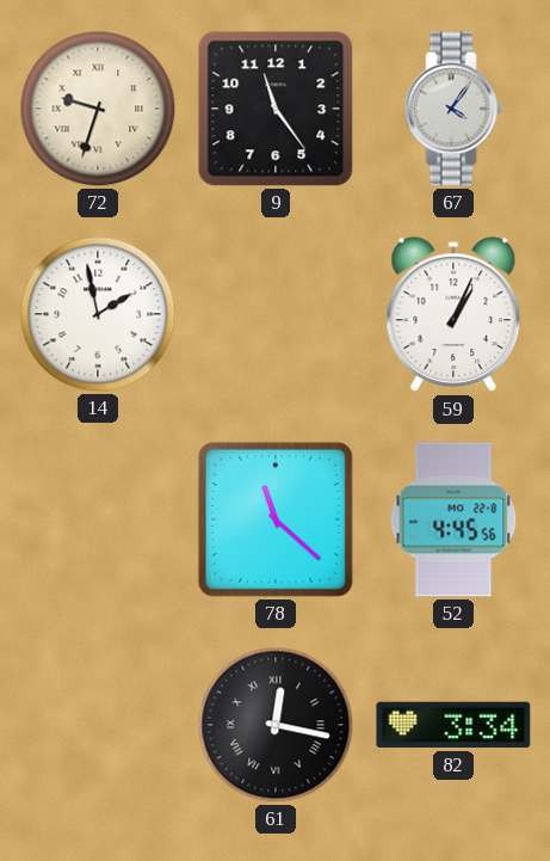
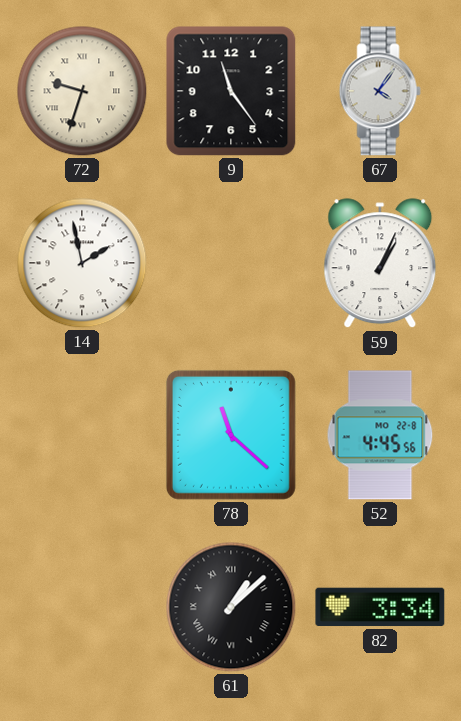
61: 12:17 -> 1:08
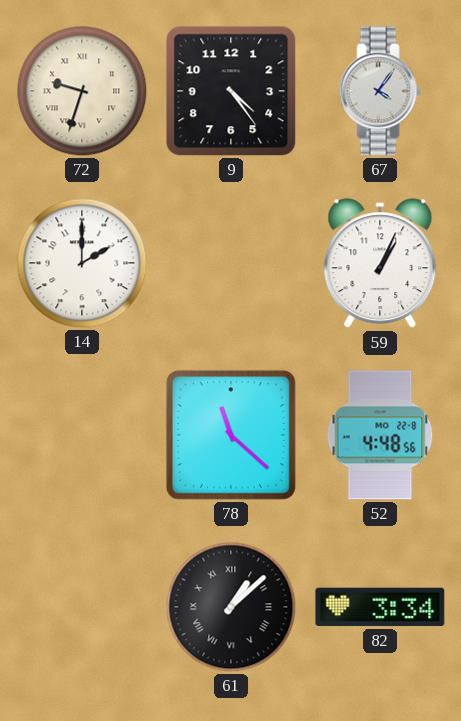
9: 11:24 -> 4:24
14: 1:58 -> 2:00
52: 4:45 -> 4:48
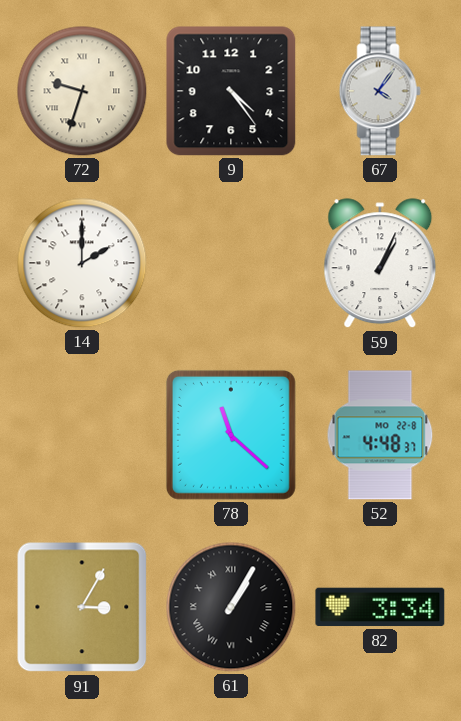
52: 4:48:56 -> 4:48:37
91: none -> 3:05
61: 1:08 -> 1:05
